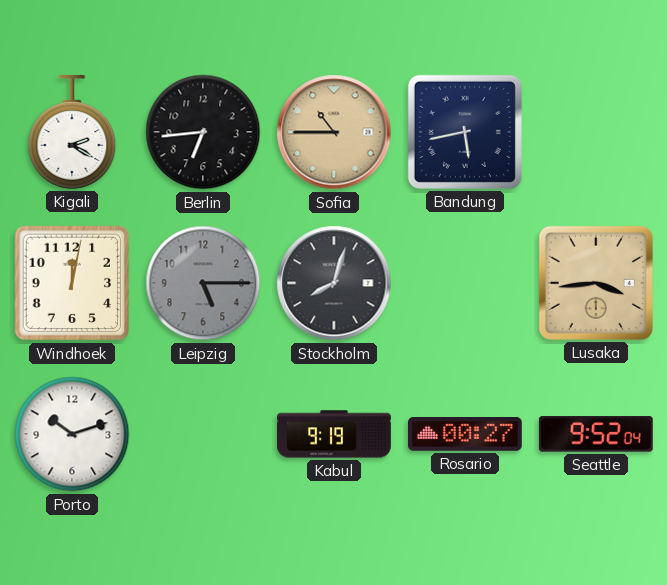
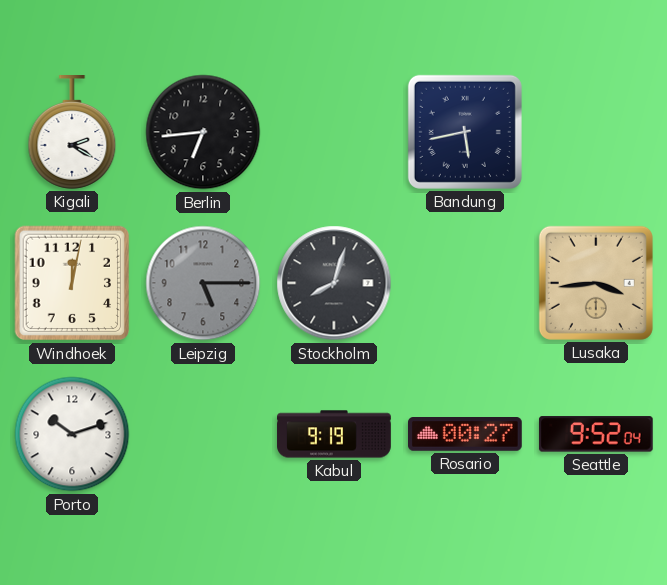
Sofia: 10:45 -> none
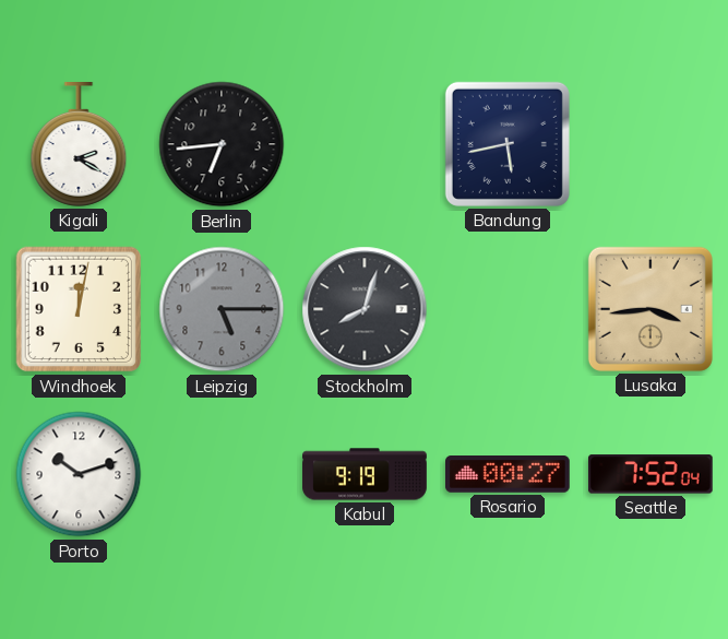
Seattle: 9:52 -> 7:52
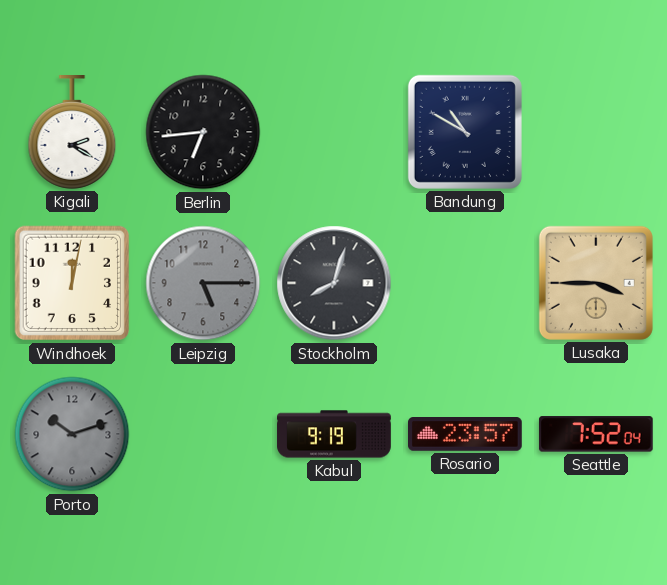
Bandung: 5:43 -> 10:50
Lusaka: 3:44 -> 3:45
Porto dial: white -> grey
Rosario: 00:27 -> 23:57
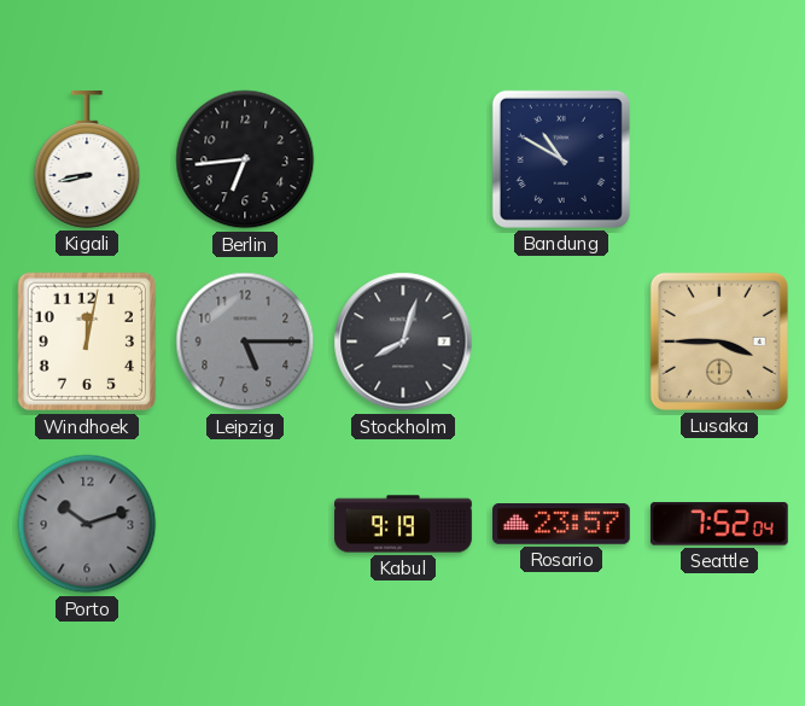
Kigali: 2:20 -> 8:43
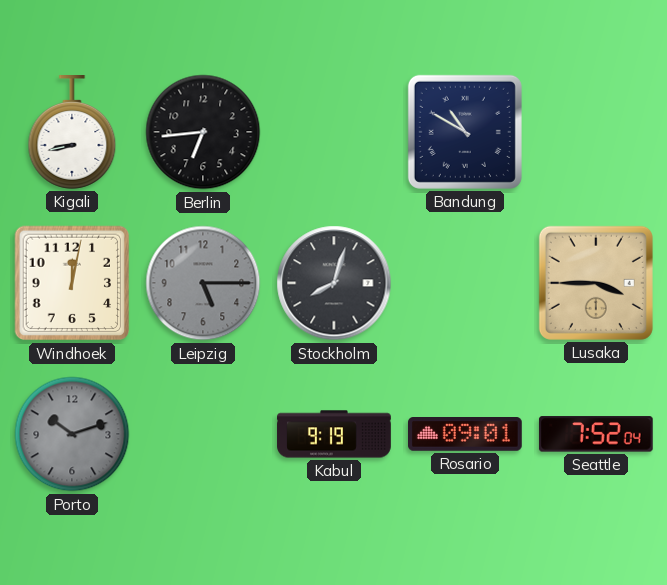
Rosario: 23:57 -> 09:01
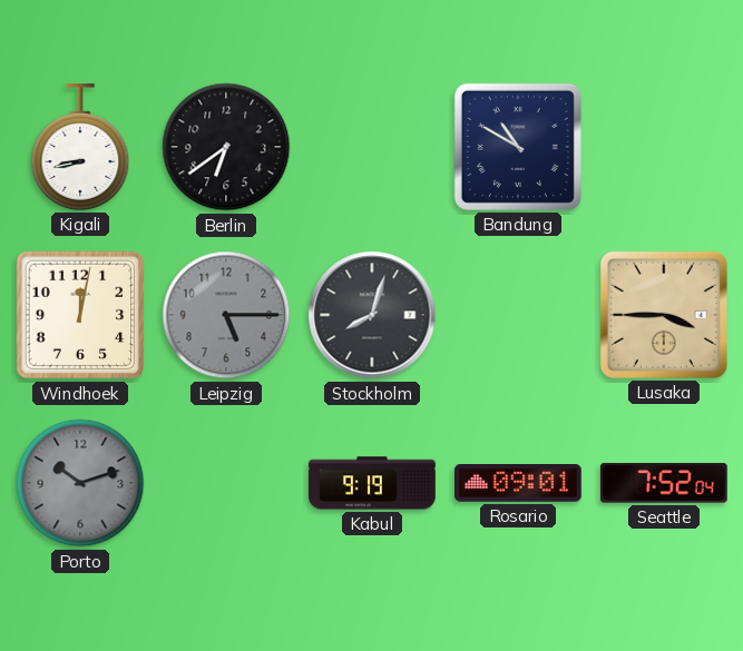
Berlin: 6:44 -> 6:39
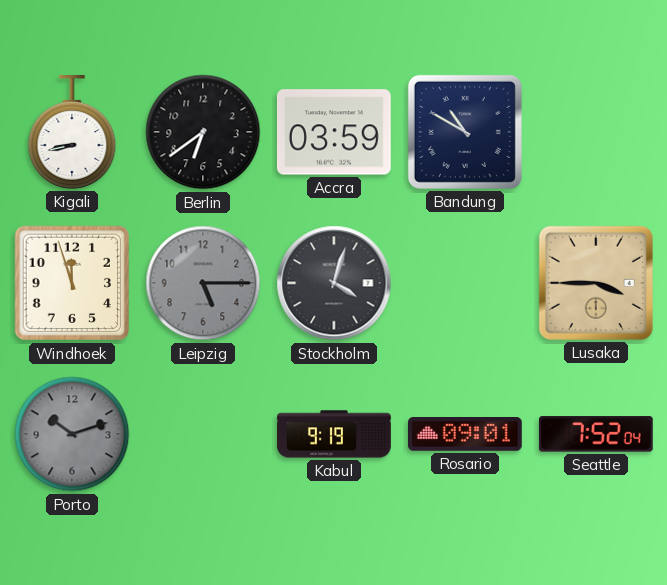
Accra: none -> 03:59
Windhoek: 12:02 -> 11:57
Stockholm: 8:03 -> 4:03
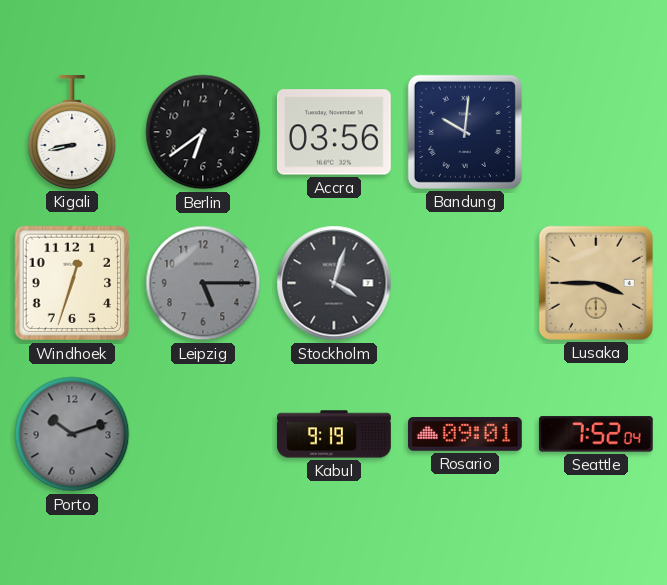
Accra: 03:59 -> 03:56
Bandung: 10:50 -> 10:01
Windhoek: 11:57 -> 12:33
